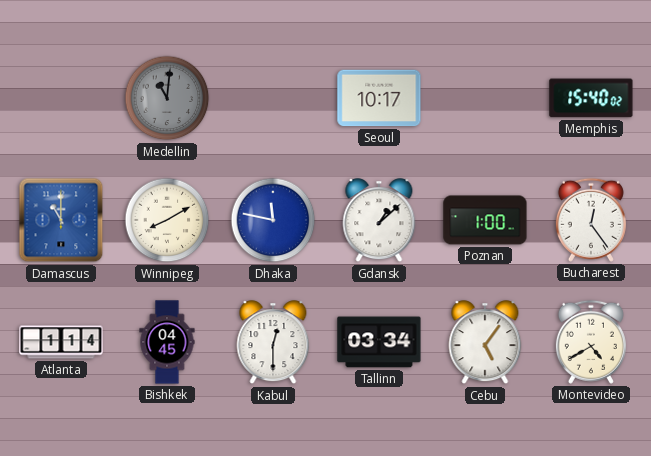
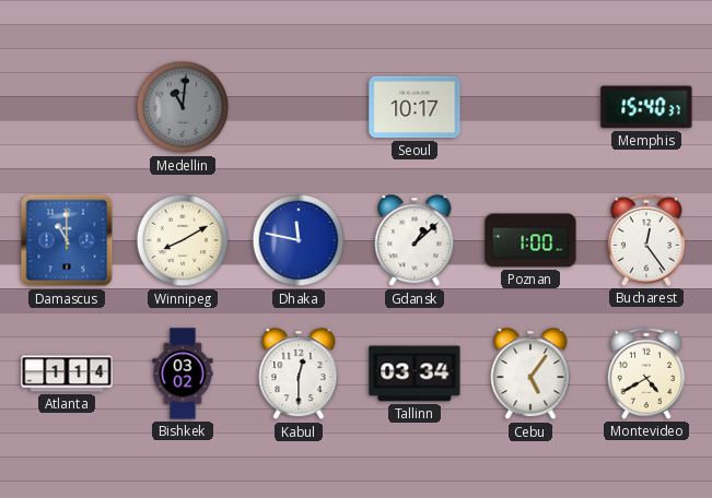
Memphis: 15:40:02 -> 15:40:37
Bishkek: 04:45 -> 03:02
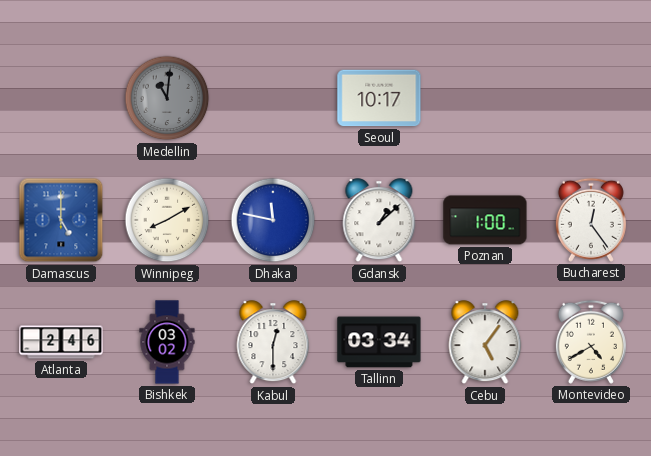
Memphis: 15:40 -> none
Damascus: 11:00 -> 5:00
Atlanta: 1:14 -> 2:46
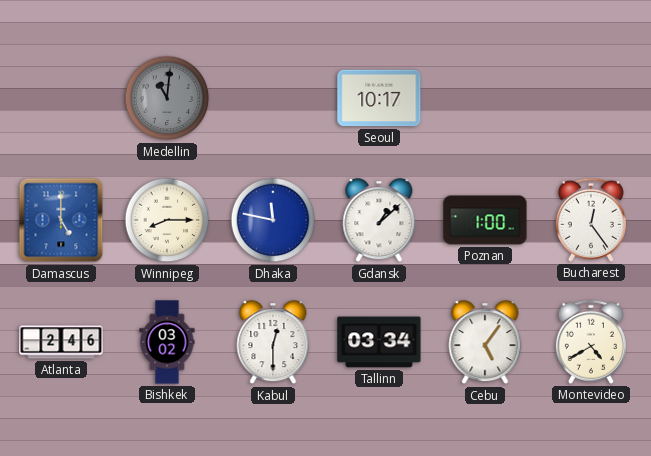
Winnipeg: 8:10 -> 8:15
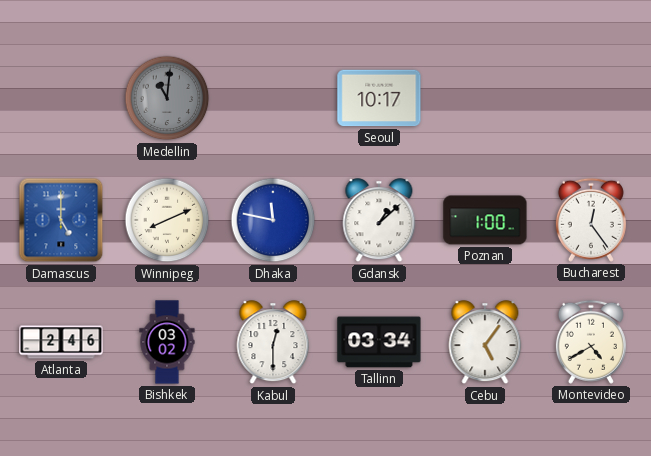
Winnipeg: 8:15 -> 8:11
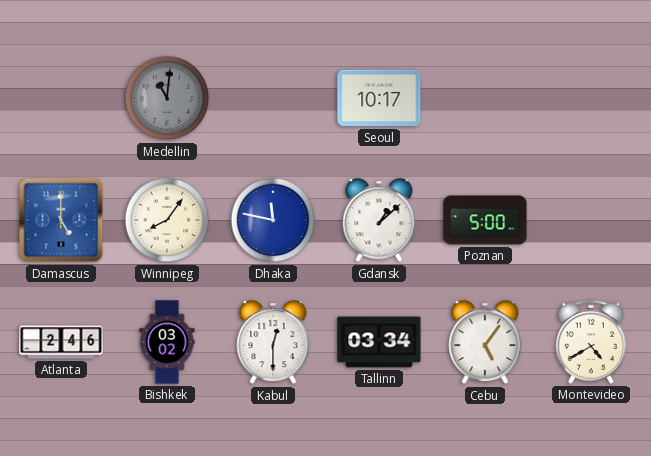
Winnipeg: 8:11 -> 8:06
Poznan: 1:00 -> 5:00
Bucharest: 12:24 -> none
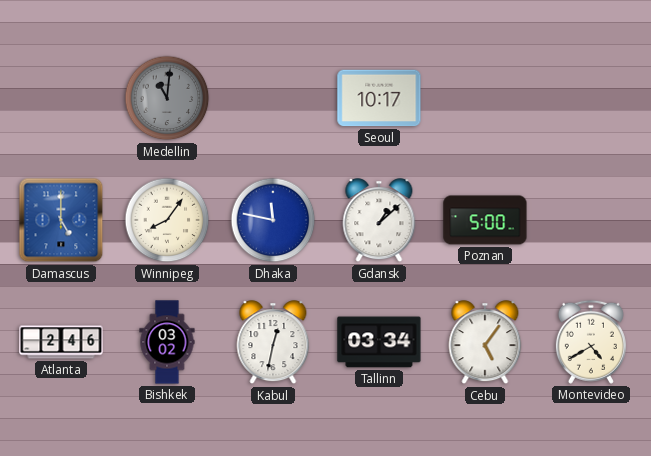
Kabul: 12:30 -> 12:32
